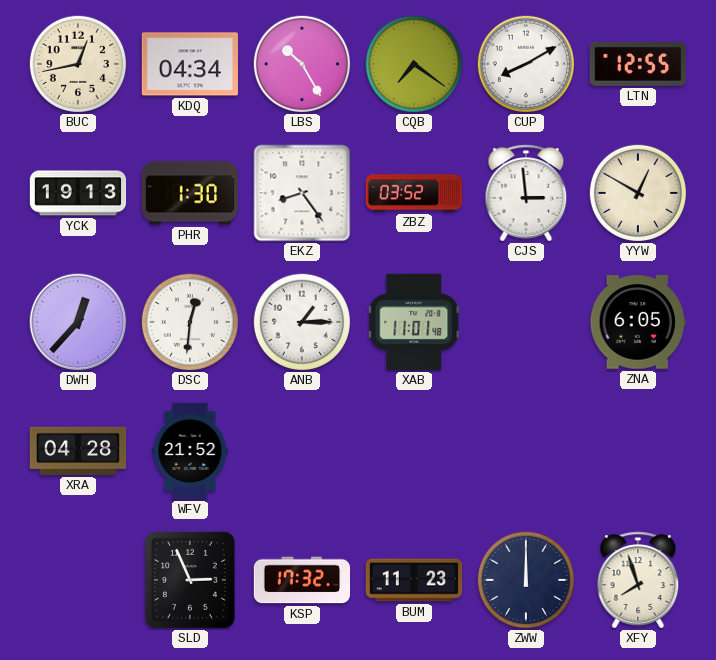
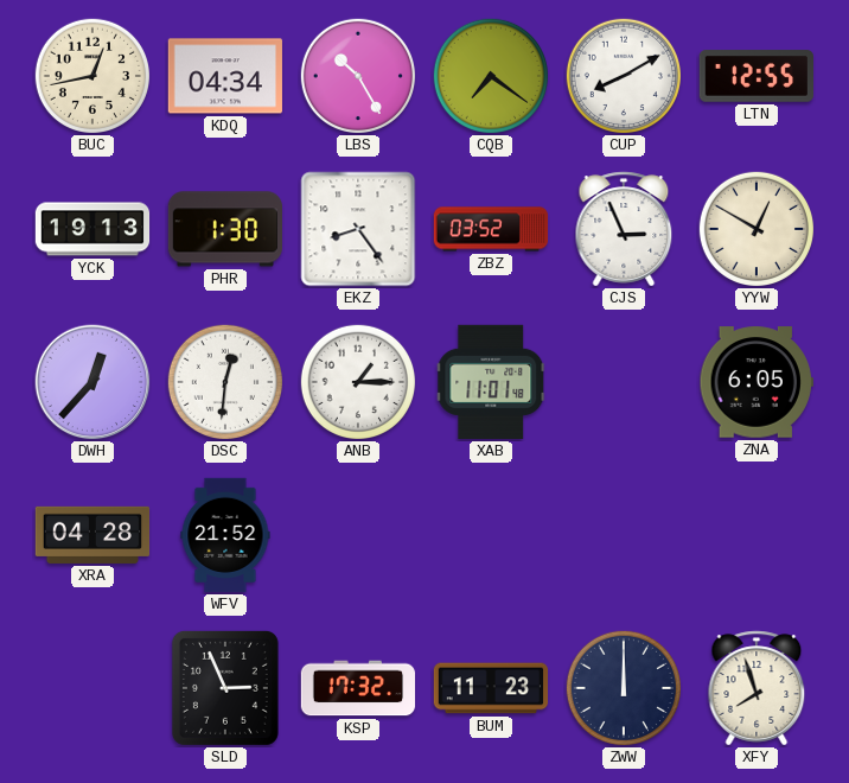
CJS: 2:59 -> 2:56
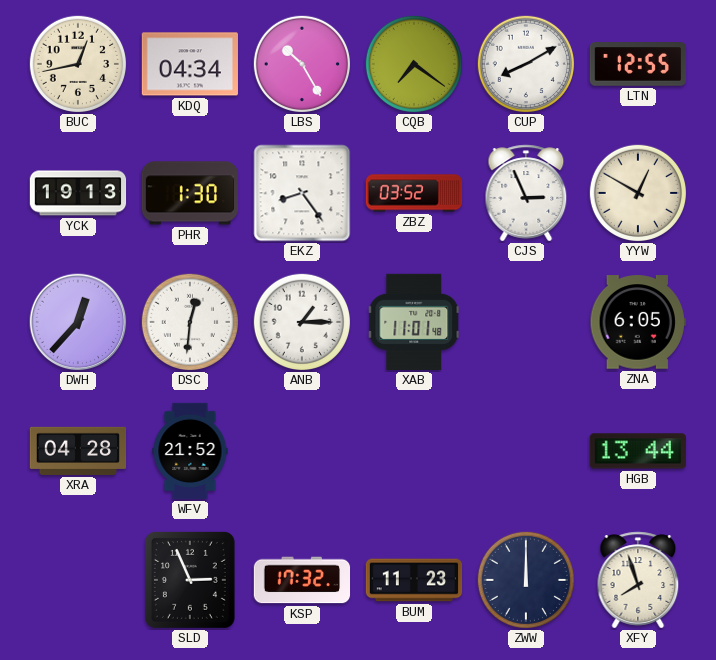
HGB: none -> 13:44
